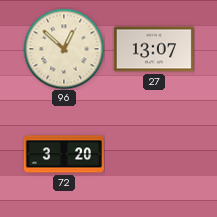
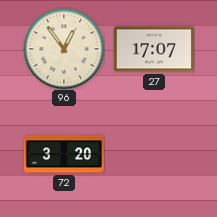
96: 12:52 -> 12:54
27: 13:07 -> 17:07
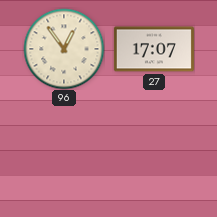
72: 3:20 -> none
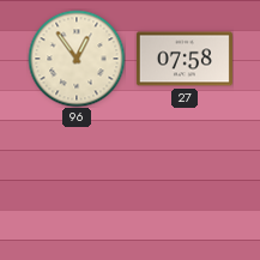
27: 17:07 -> 07:58
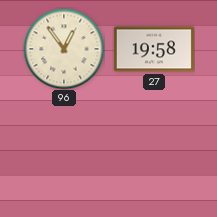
27: 07:58 -> 19:58
